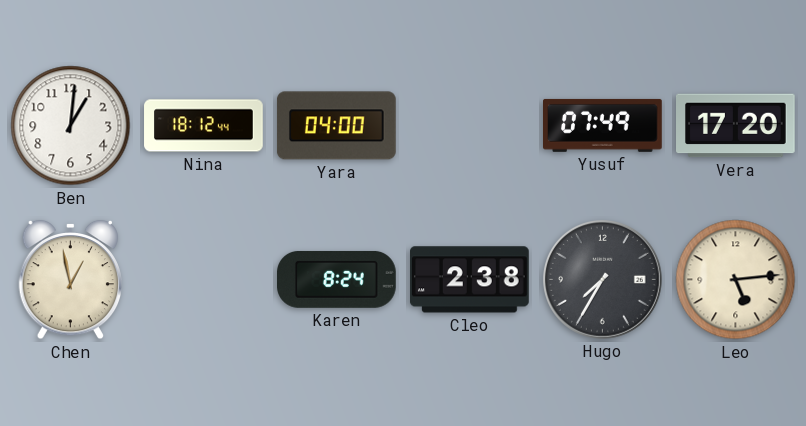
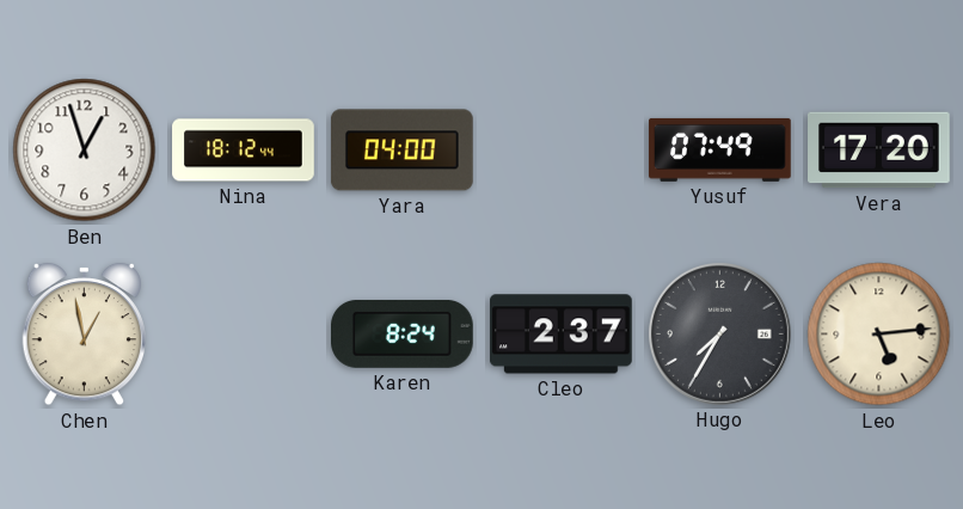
Ben: 1:01 -> 12:57
Cleo: 2:38 -> 2:37
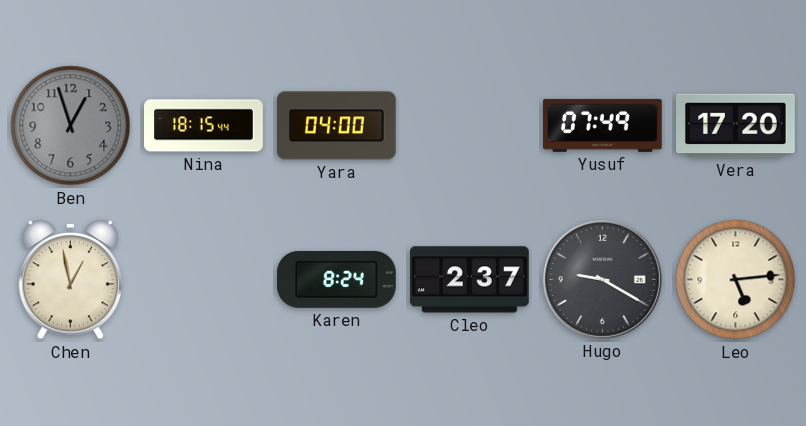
Ben dial: white -> grey
Nina: 18:12 -> 18:15
Hugo: 7:35 -> 9:20
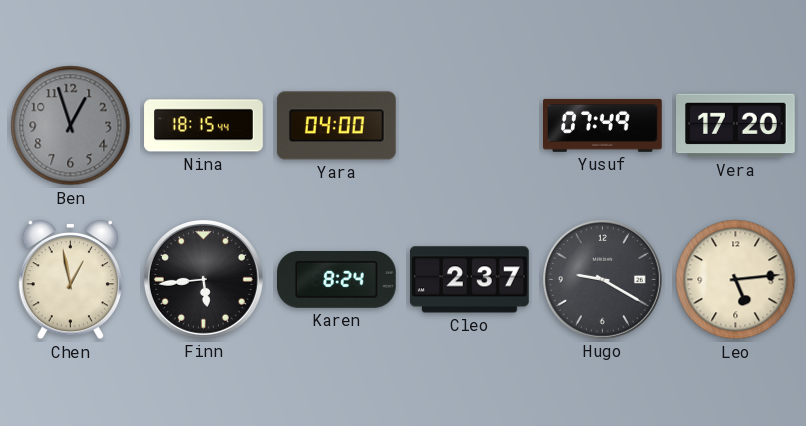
Finn: none -> 5:44
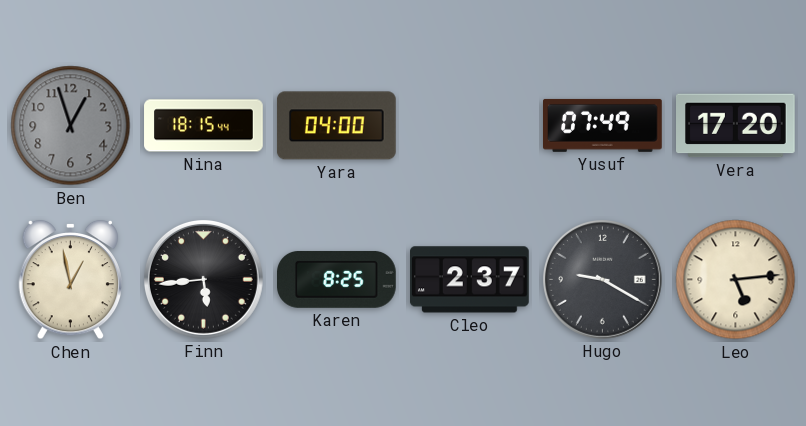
Karen: 8:24 -> 8:25
